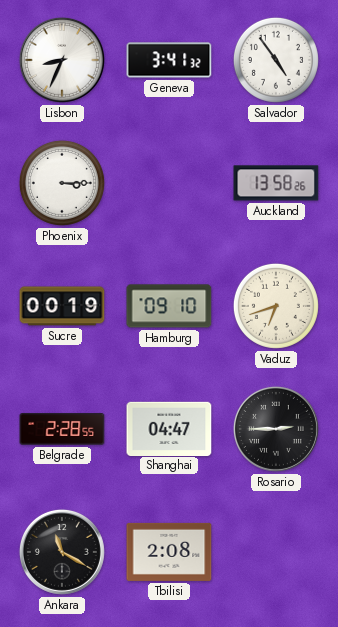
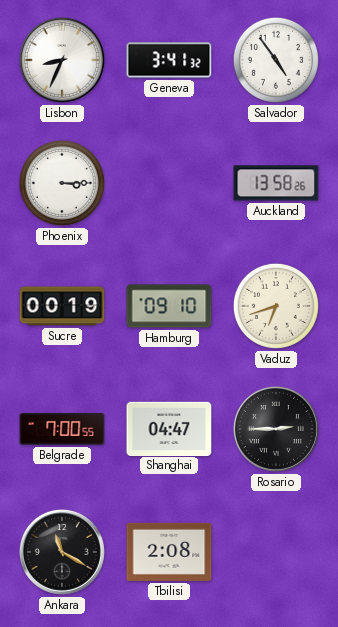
Belgrade: 2:28 -> 7:00
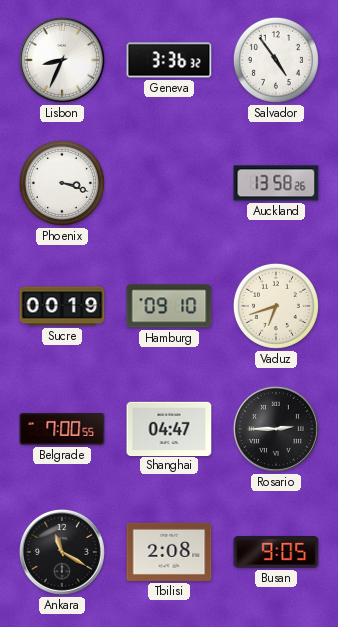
Geneva: 3:41 -> 3:36
Phoenix: 3:15 -> 3:18
Busan: none -> 9:05
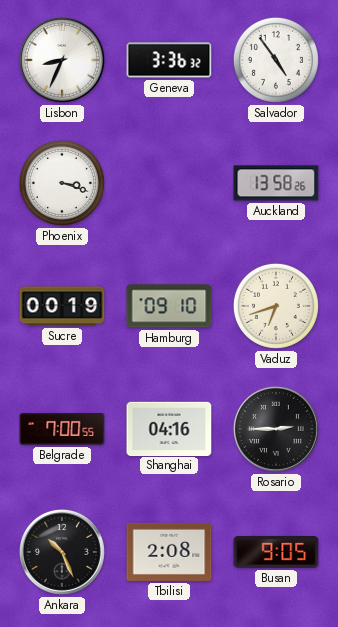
Shanghai: 04:47 -> 04:16
Ankara: 11:20 -> 10:26
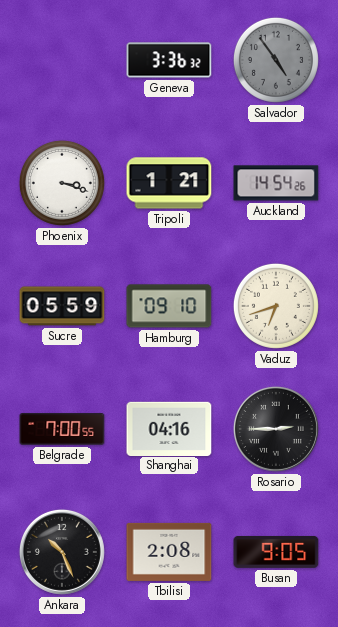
Lisbon: 8:34 -> none
Salvador dial: white -> grey
Tripoli: none -> 1:21
Auckland: 13:58 -> 14:54
Sucre: 00:19 -> 05:59
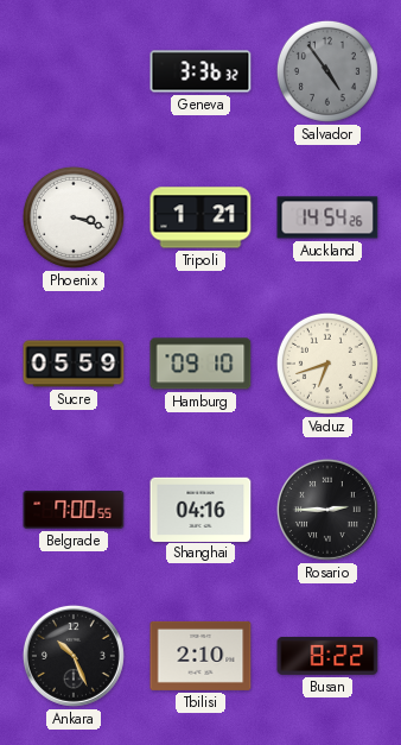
Tbilisi: 2:08 -> 2:10
Busan: 9:05 -> 8:22
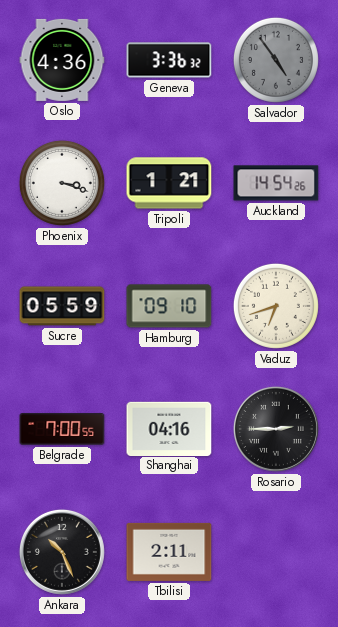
Oslo: none -> 4:36
Tbilisi: 2:10 -> 2:11
Busan: 8:22 -> none
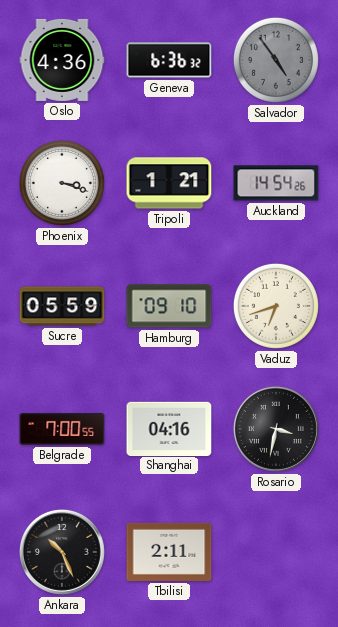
Geneva: 3:36 -> 6:36
Rosario: 2:45 -> 3:32
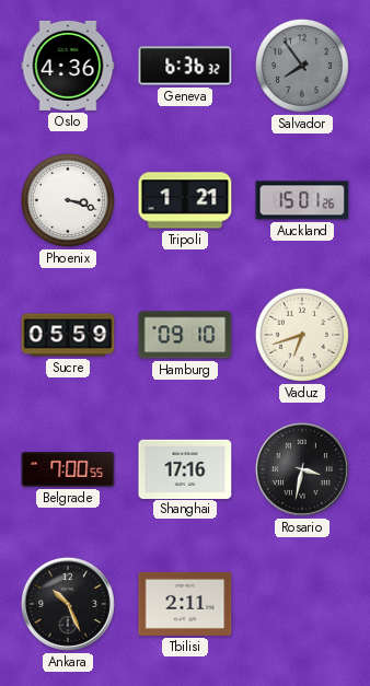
Salvador: 4:54 -> 7:54
Auckland: 14:54 -> 15:01
Shanghai: 04:16 -> 17:16
